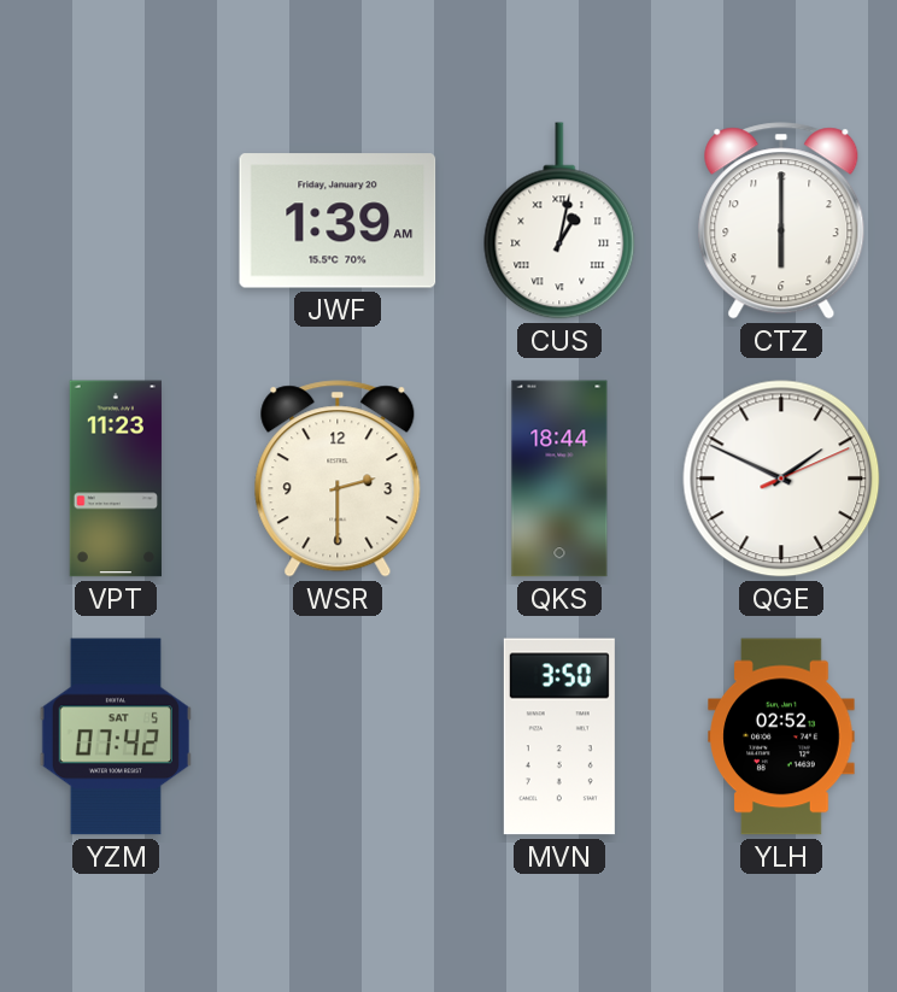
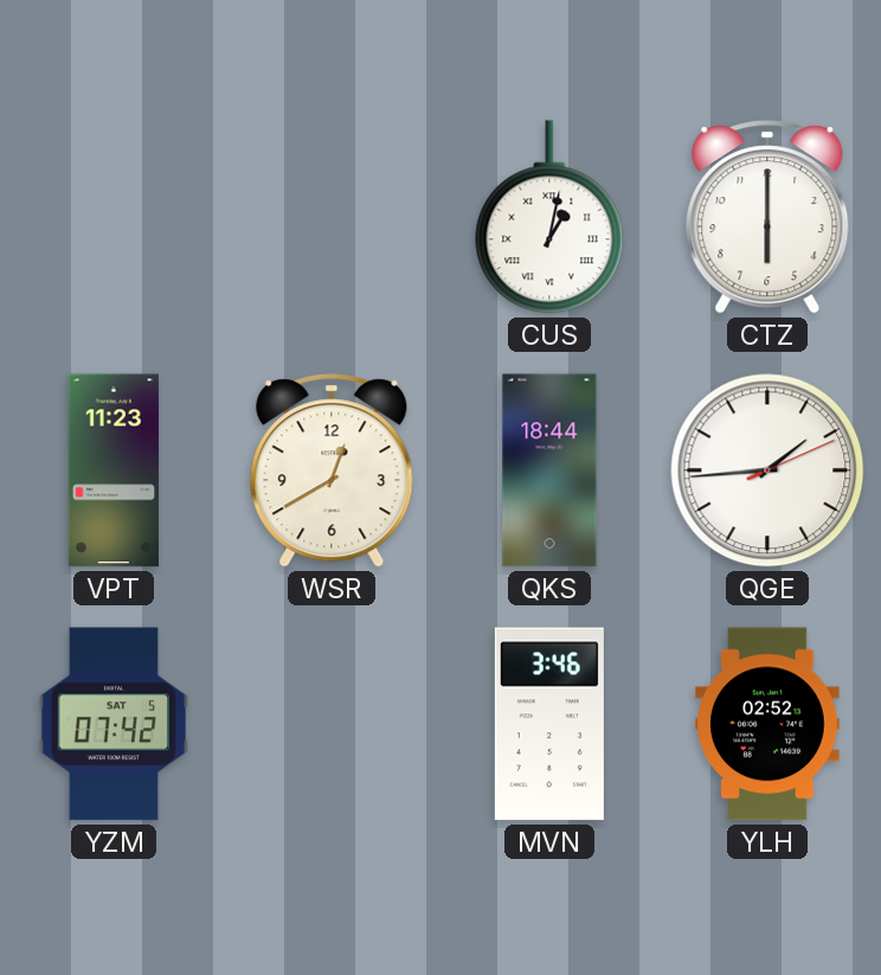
JWF: 1:39 -> none
WSR: 2:30 -> 12:40
QGE: 1:49 -> 1:44
MVN: 3:50 -> 3:46
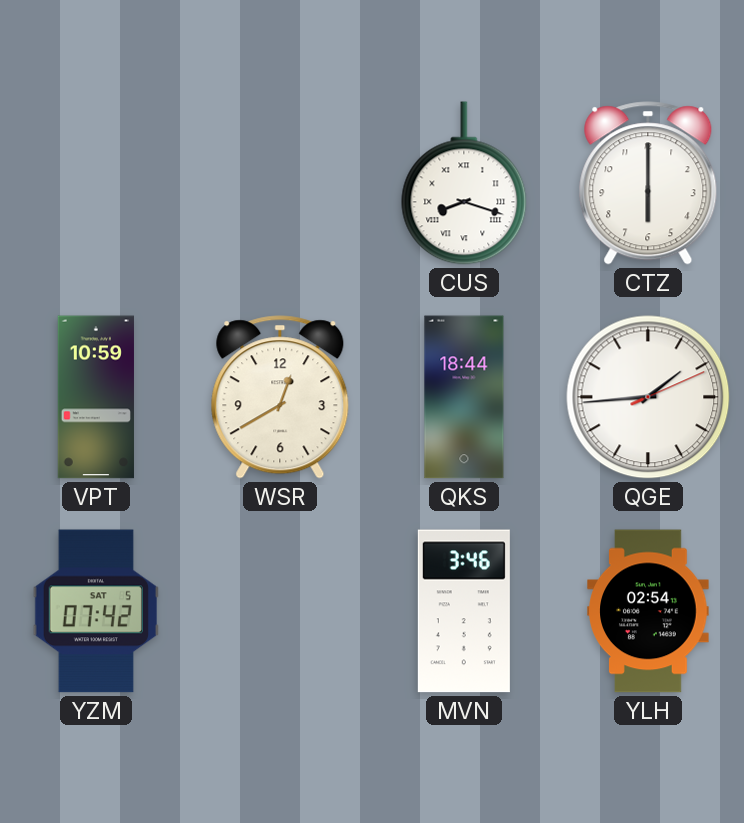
CUS: 1:02 -> 8:18
VPT: 11:23 -> 10:59
YLH: 02:52 -> 02:54
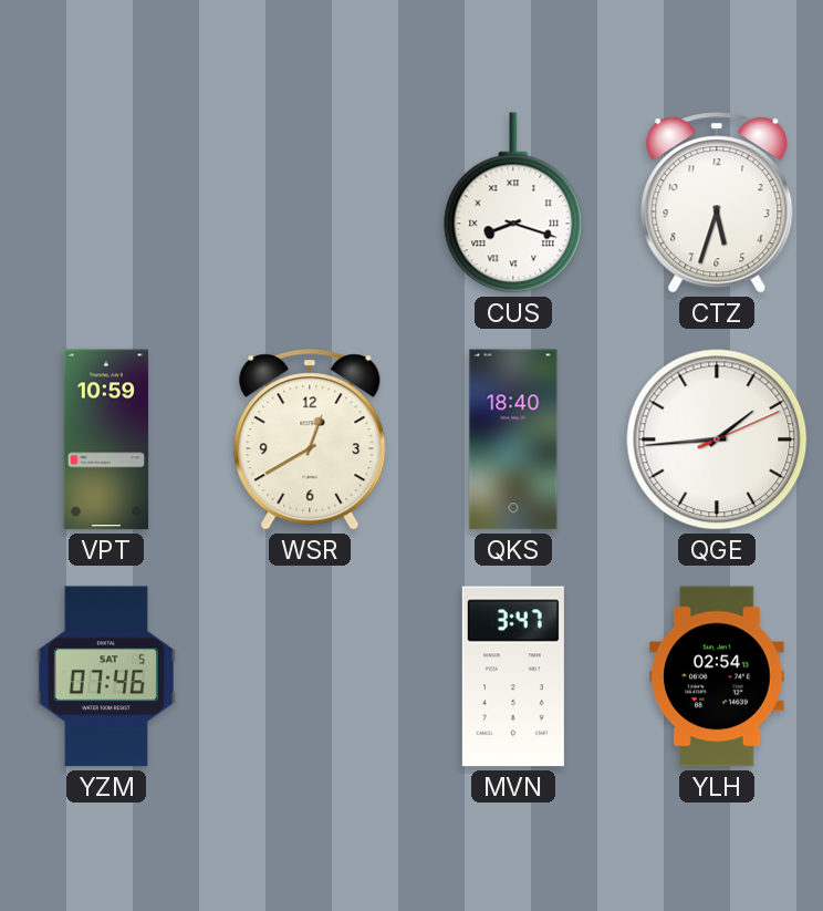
CTZ: 6:00 -> 5:33
QKS: 18:44 -> 18:40
YZM: 07:42 -> 07:46
MVN: 3:46 -> 3:47
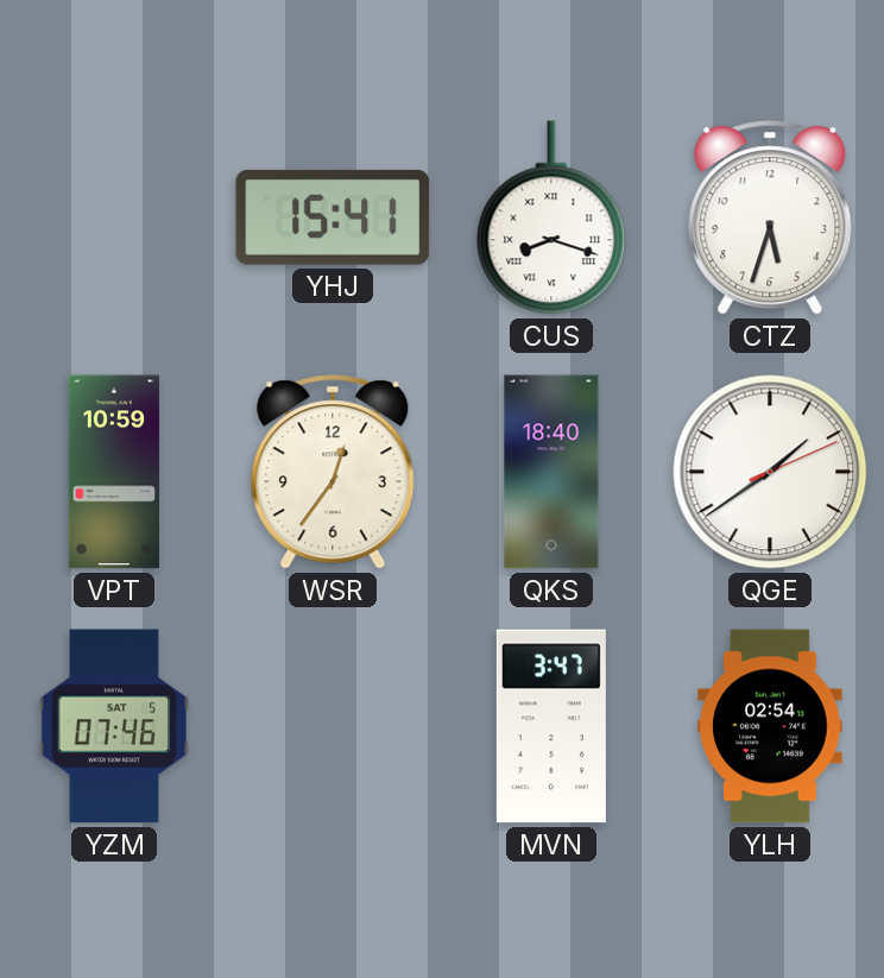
YHJ: none -> 15:41
WSR: 12:40 -> 12:36
QGE: 1:44 -> 1:39
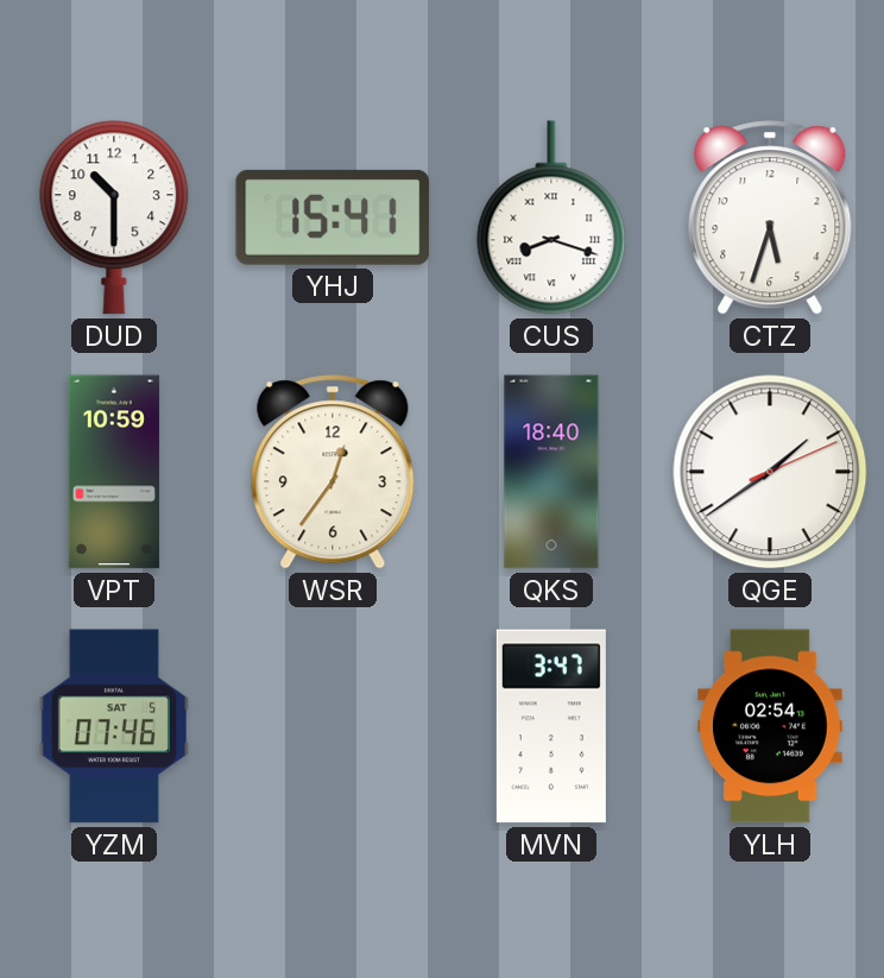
DUD: none -> 10:30
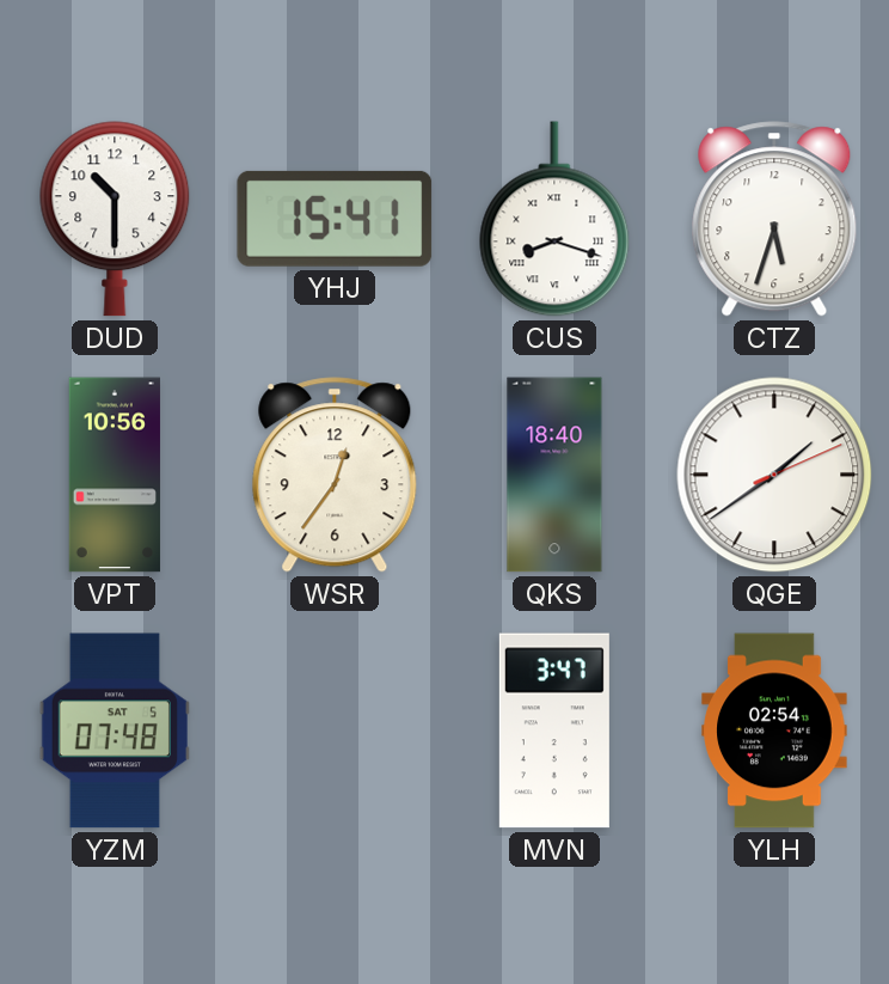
VPT: 10:59 -> 10:56
YZM: 07:46 -> 07:48
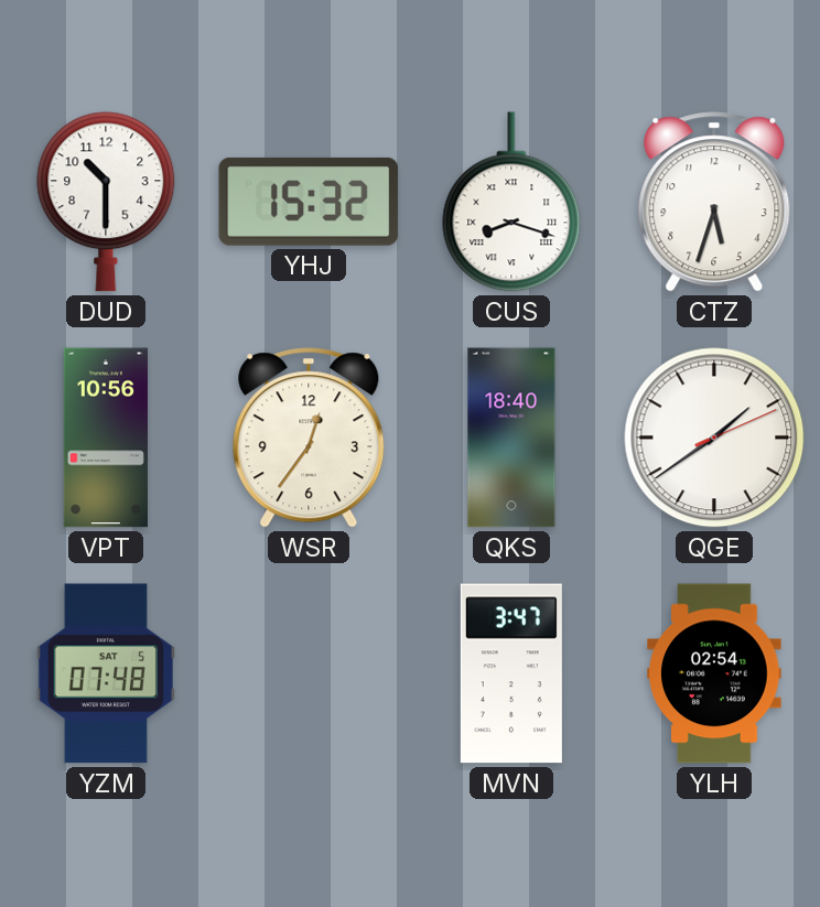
YHJ: 15:41 -> 15:32
